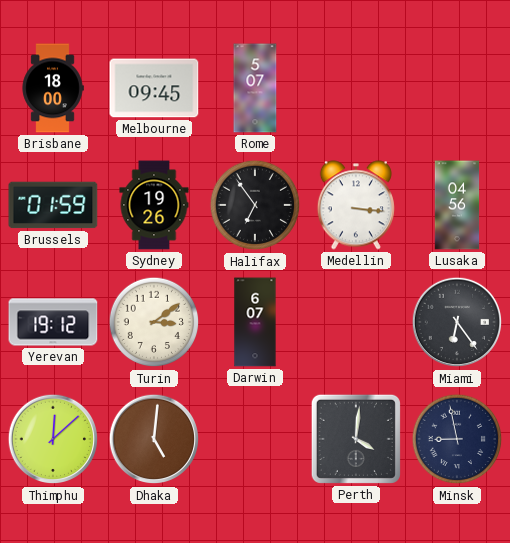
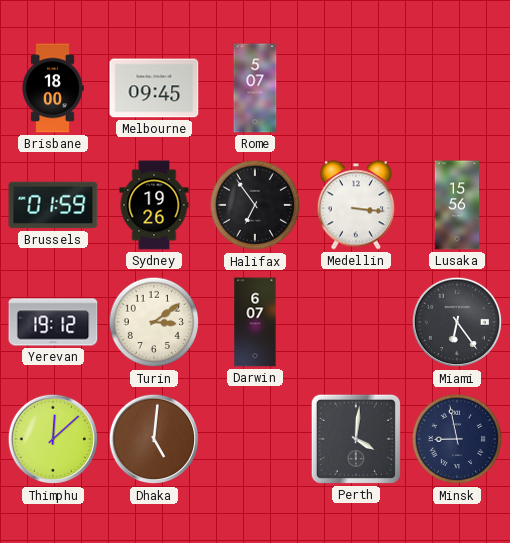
Lusaka: 04:56 -> 15:56
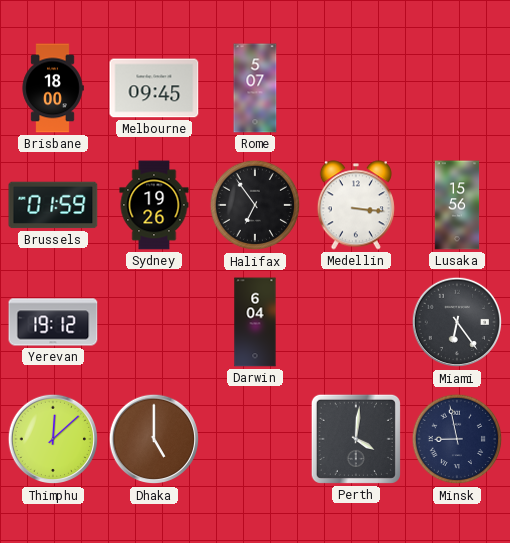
Turin: 3:09 -> none
Darwin: 6:07 -> 6:04
Dhaka: 5:01 -> 5:00
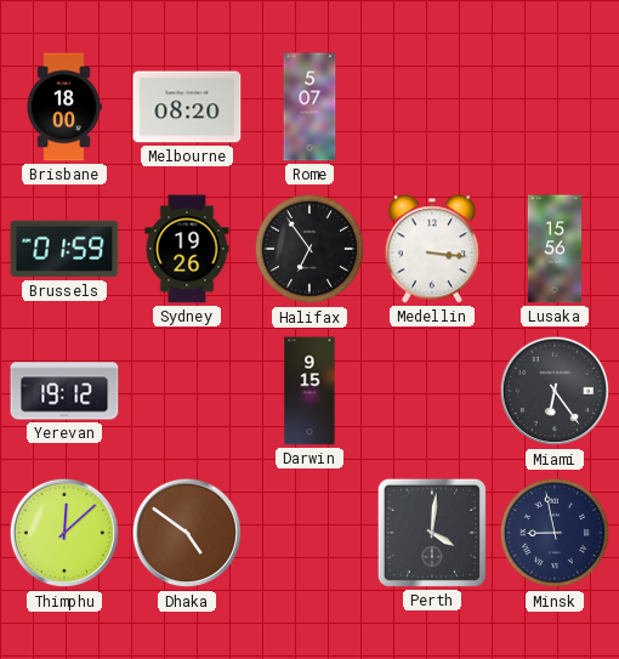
Melbourne: 09:45 -> 08:20
Darwin: 6:04 -> 9:15
Dhaka: 5:00 -> 4:51
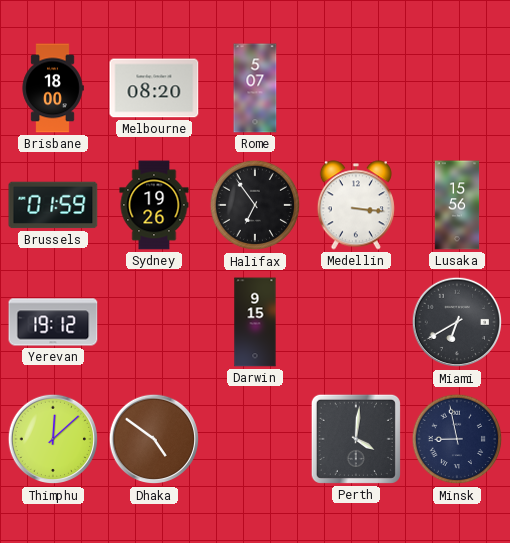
Miami: 6:24 -> 6:40
